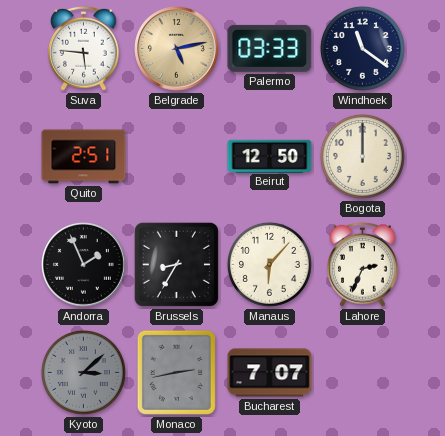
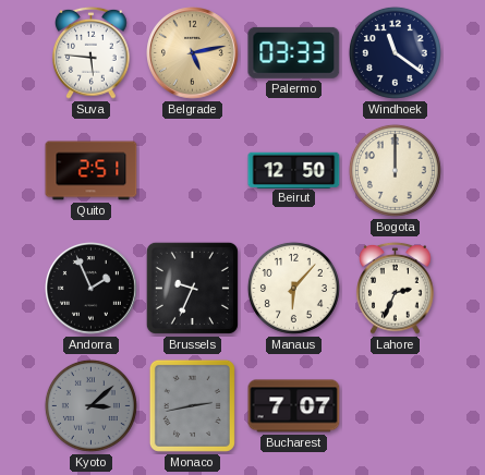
Brussels: 8:35 -> 9:34
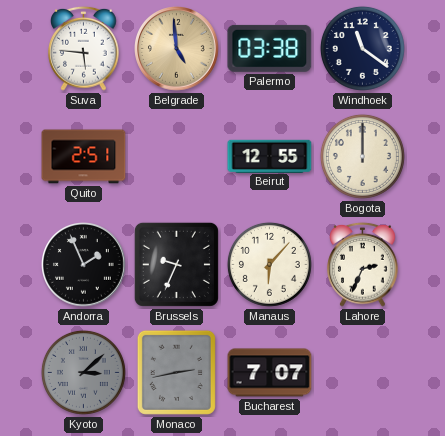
Belgrade: 5:13 -> 4:59
Palermo: 03:33 -> 03:38
Beirut: 12:50 -> 12:55
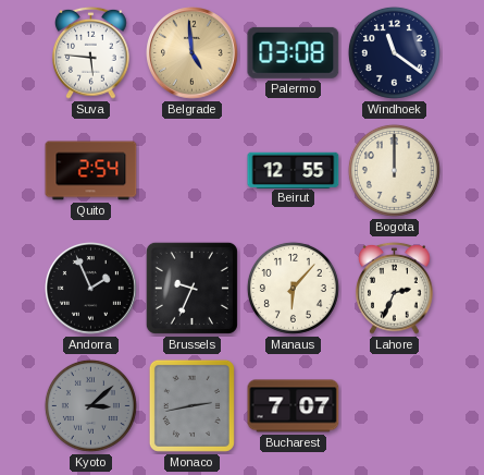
Palermo: 03:38 -> 03:08
Quito: 2:51 -> 2:54
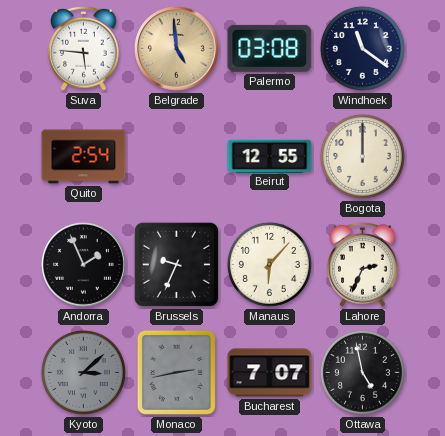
Ottawa: none -> 4:58
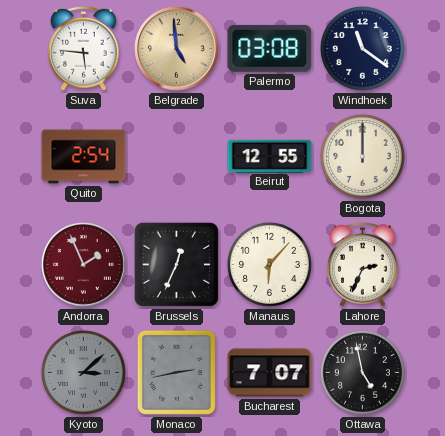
Andorra dial: black -> burgundy
Brussels: 9:34 -> 12:34
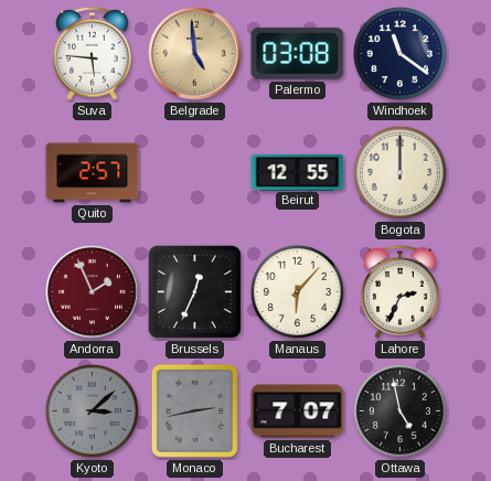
Quito: 2:54 -> 2:57
